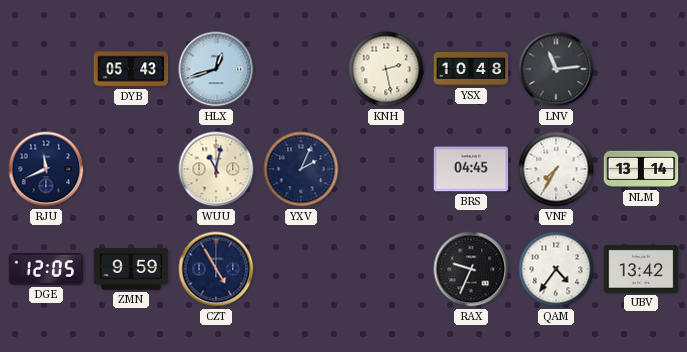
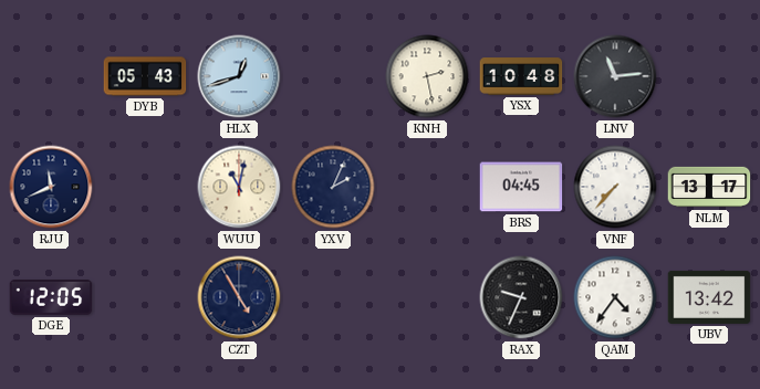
VNF: 7:35 -> 7:37
NLM: 13:14 -> 13:17
ZMN: 9:59 -> none
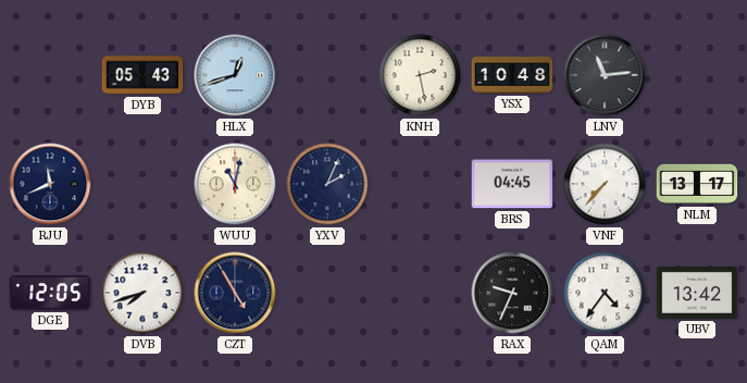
DVB: none -> 7:42
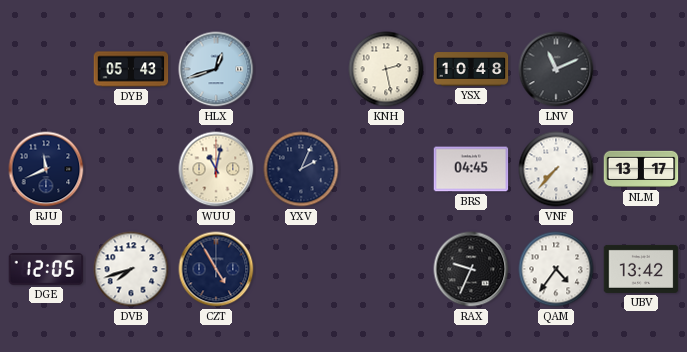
LNV: 11:14 -> 11:11
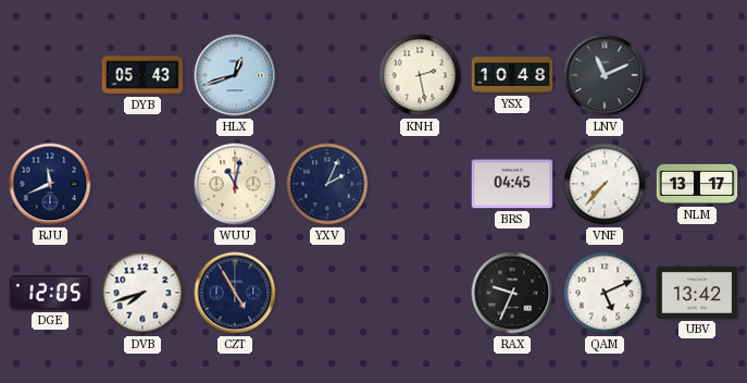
QAM: 4:36 -> 5:11
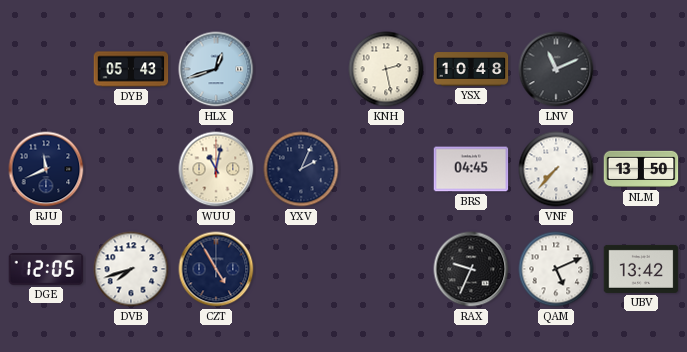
NLM: 13:17 -> 13:50
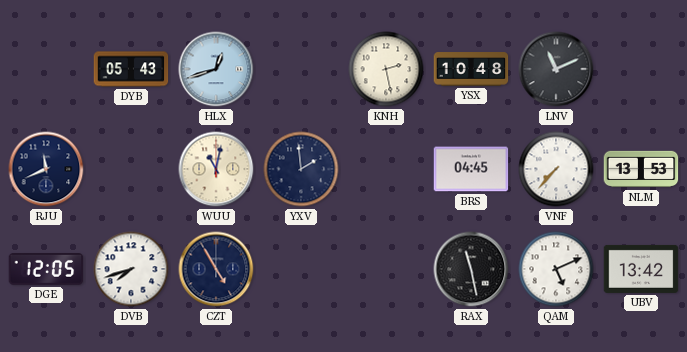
YXV: 2:04 -> 1:59
NLM: 13:50 -> 13:53
RAX: 9:34 -> 11:28
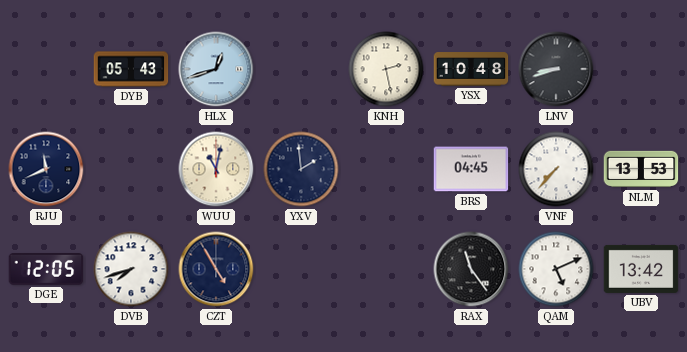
LNV: 11:11 -> 8:42
RAX: 11:28 -> 11:24
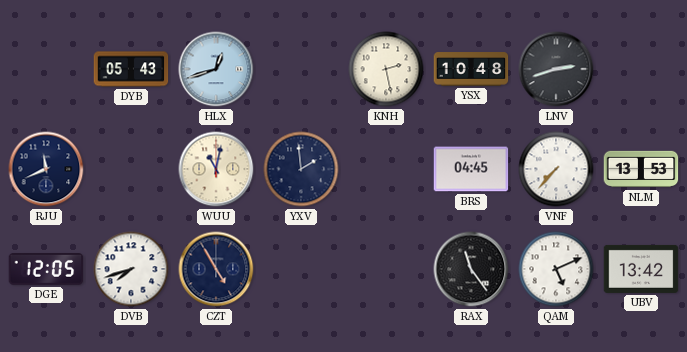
LNV: 8:42 -> 2:42
